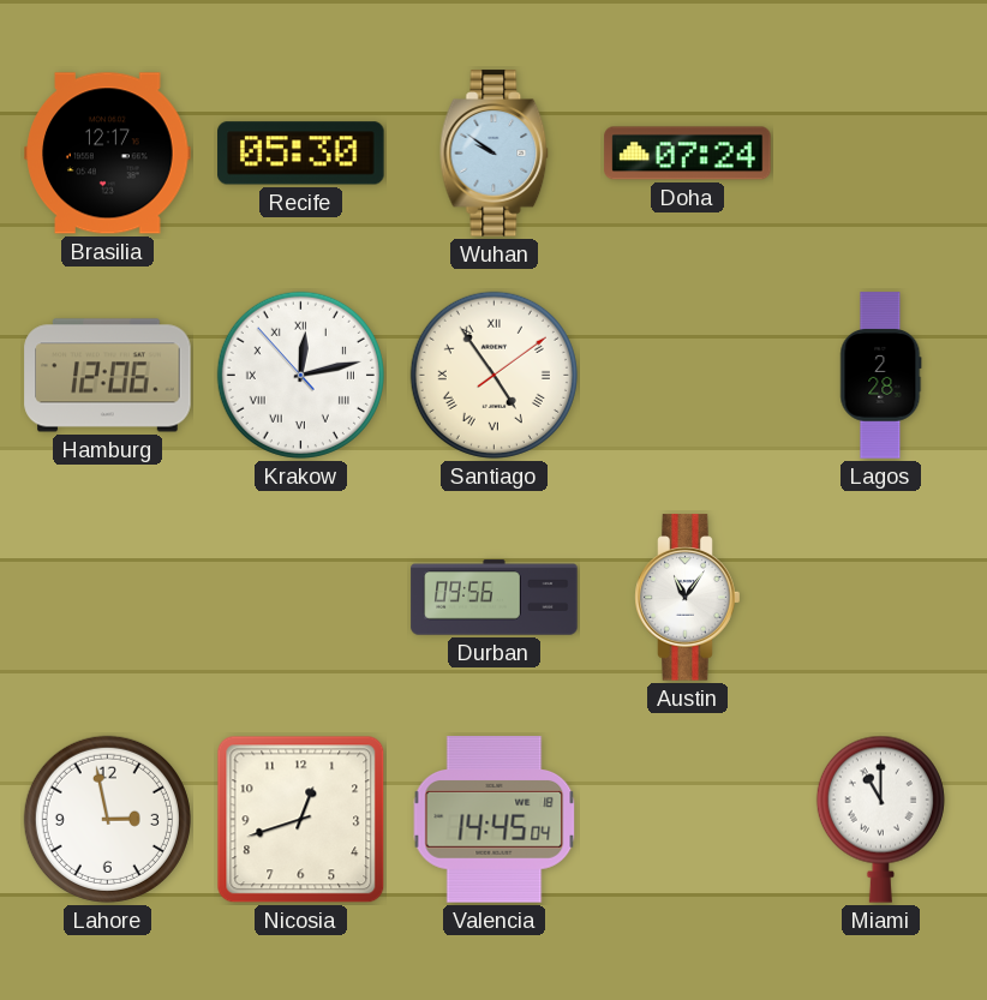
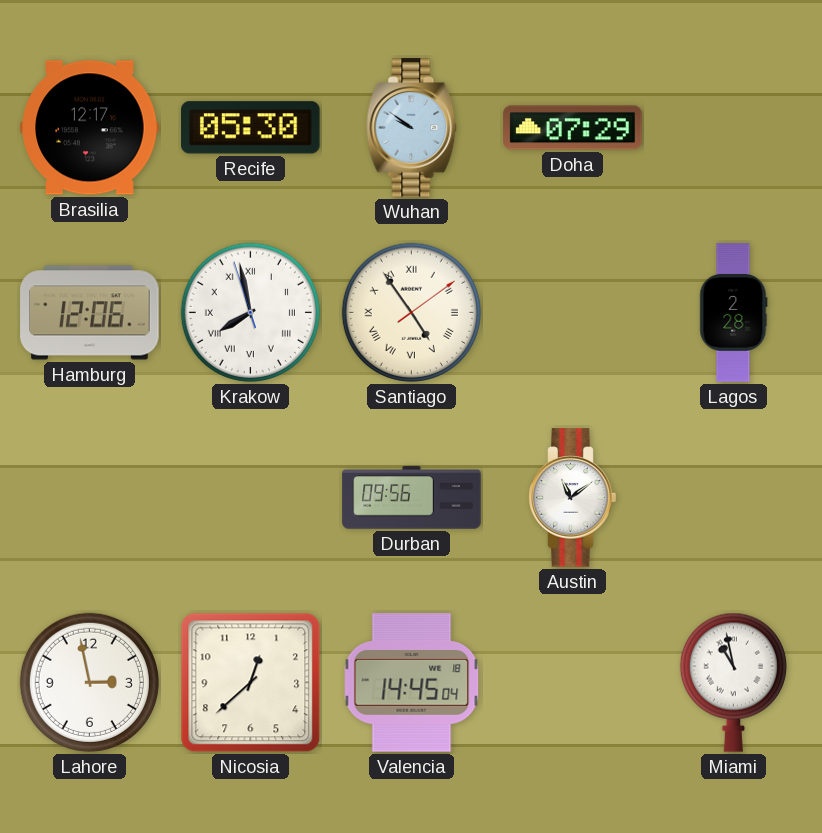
Doha: 07:24 -> 07:29
Krakow: 12:12 -> 7:57
Austin: 11:06 -> 11:09
Nicosia: 12:42 -> 12:38
Miami: 11:00 -> 10:58
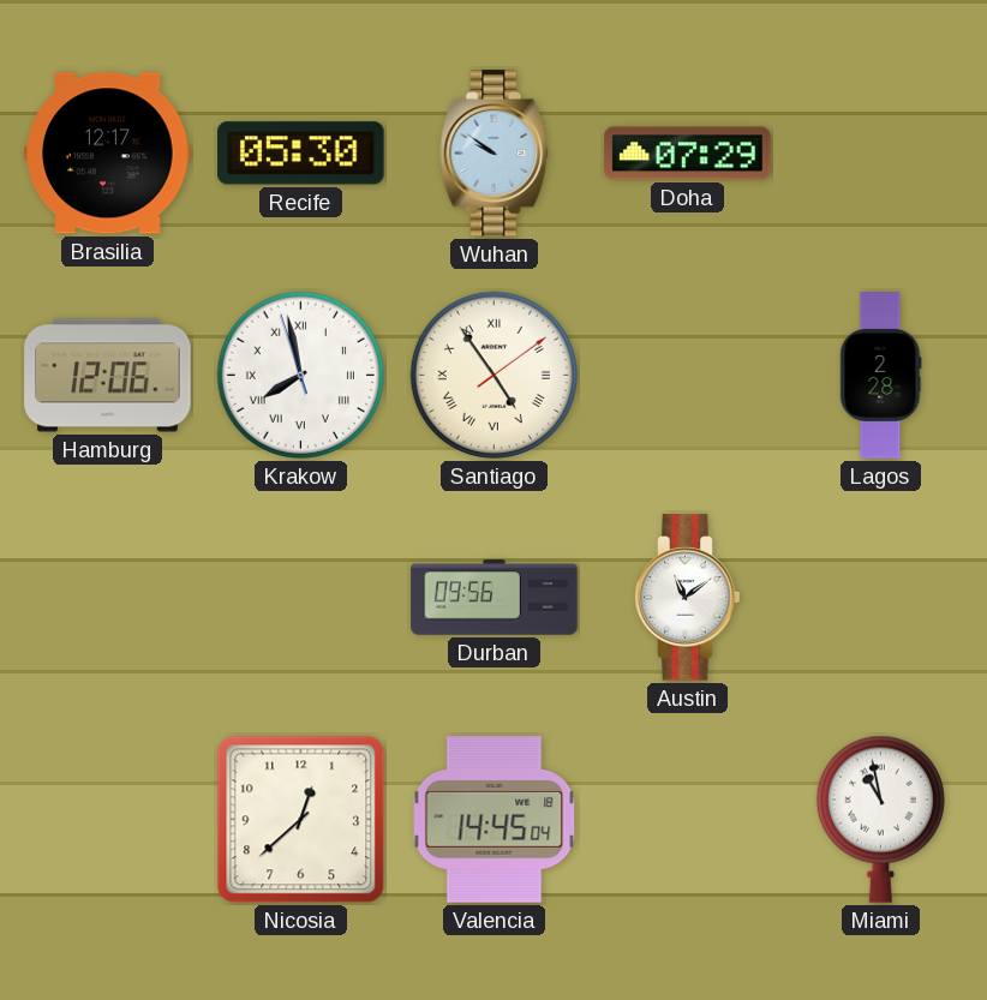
Lahore: 2:58 -> none
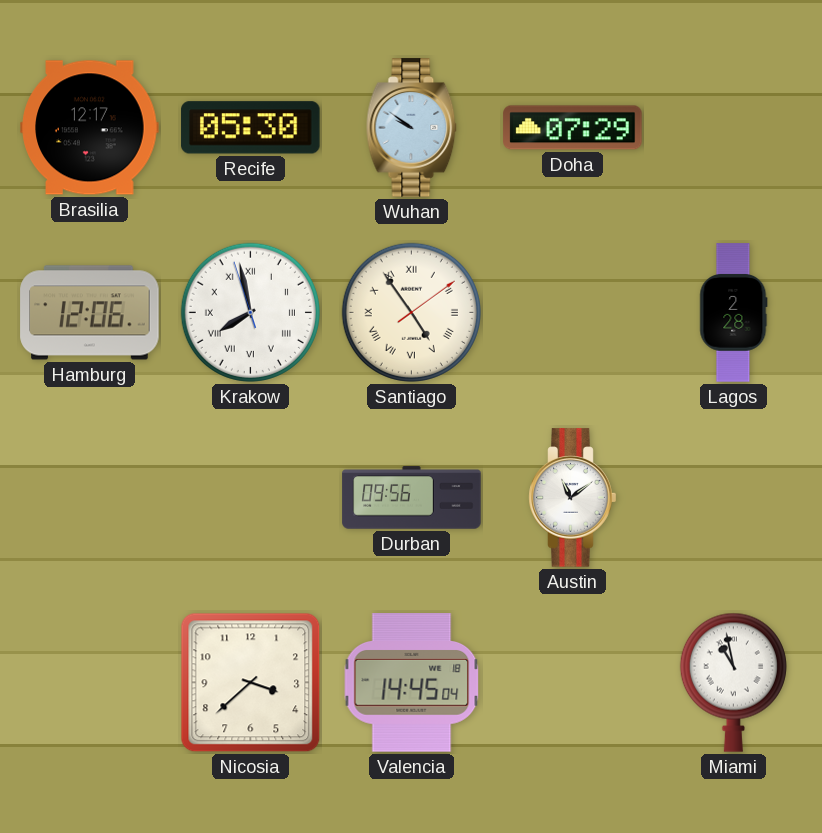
Nicosia: 12:38 -> 3:38
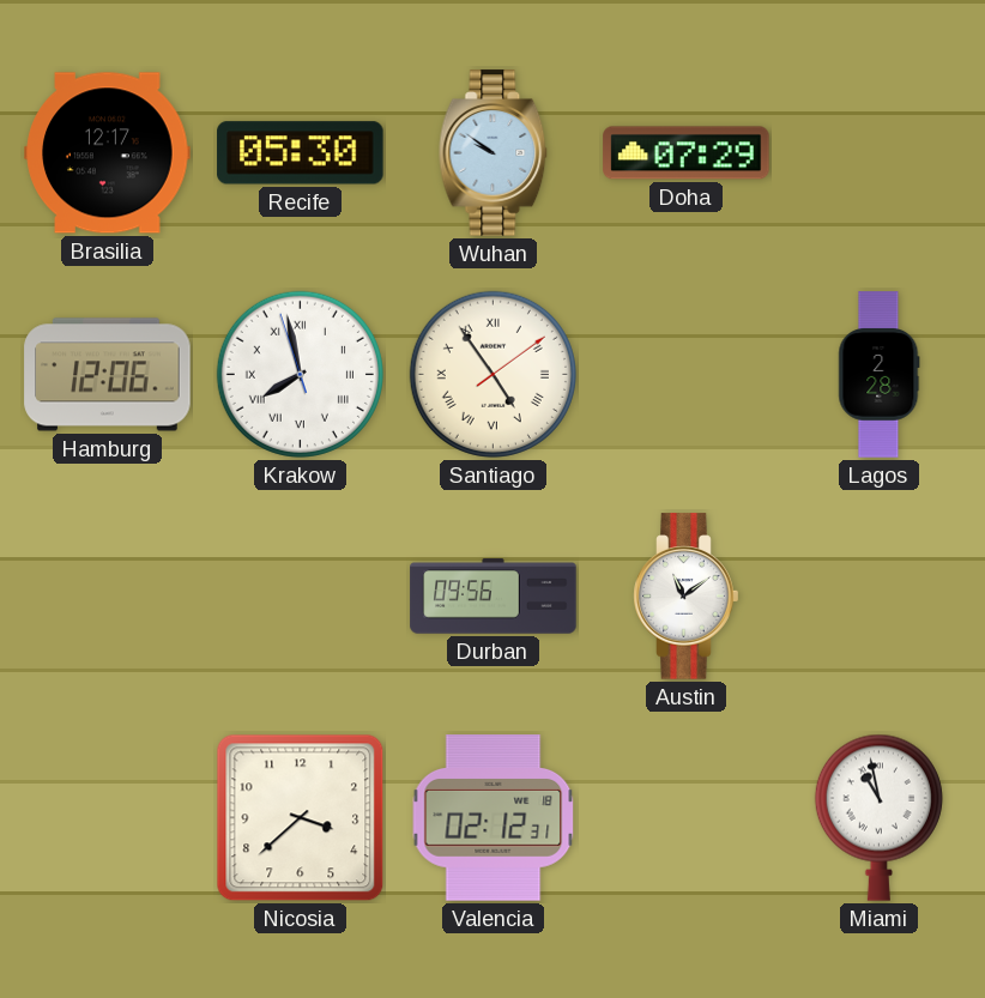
Valencia: 14:45 -> 02:12
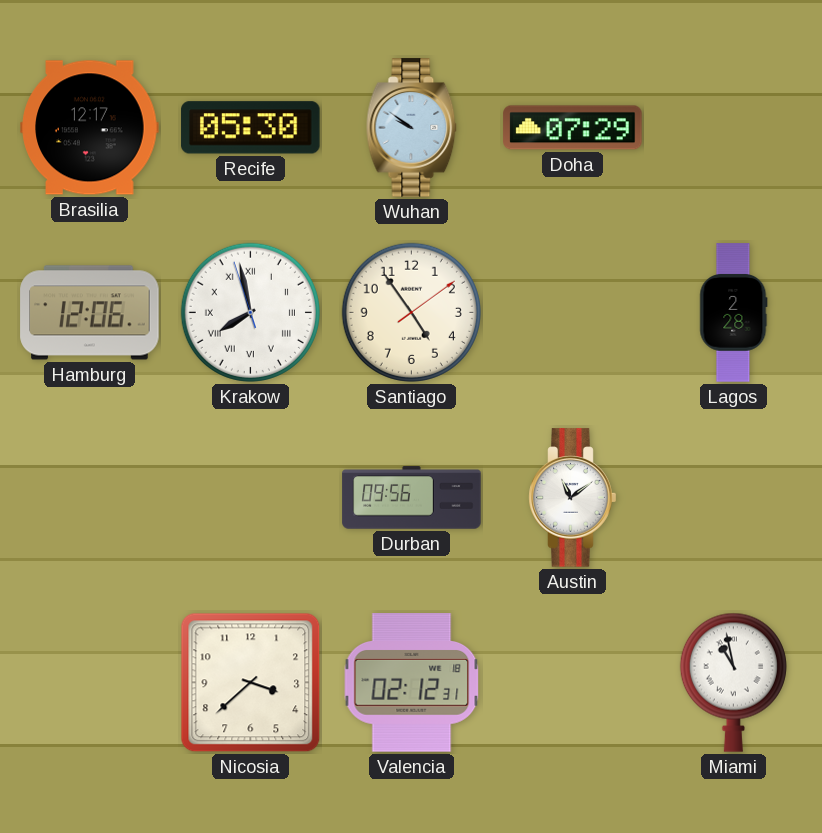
Santiago numerals: Roman -> Arabic
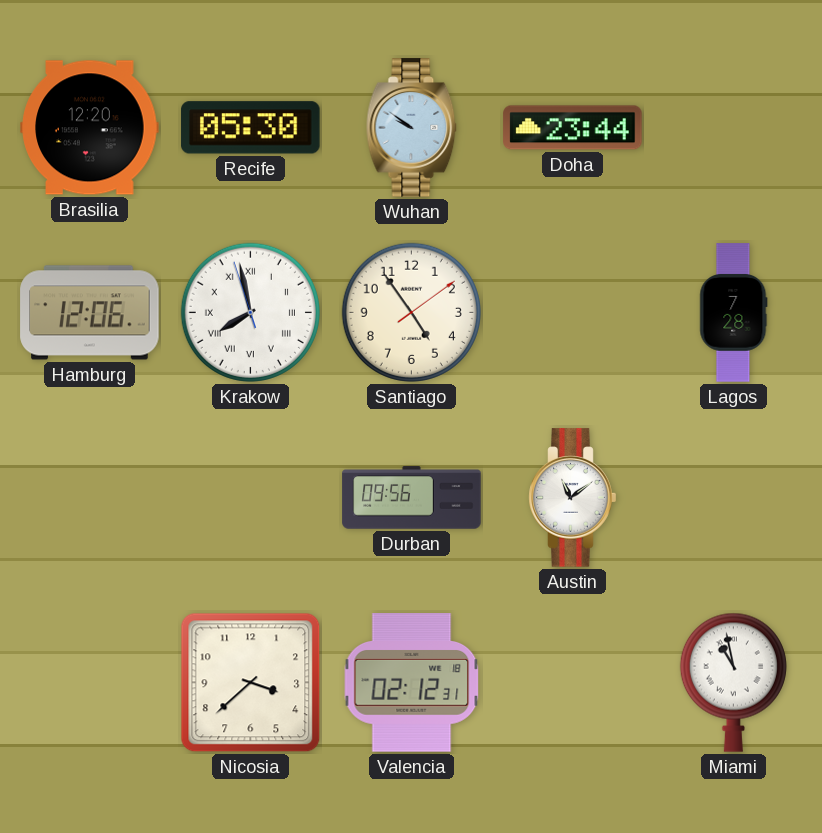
Brasilia: 12:17 -> 12:20
Doha: 07:29 -> 23:44
Lagos: 2:28 -> 7:28
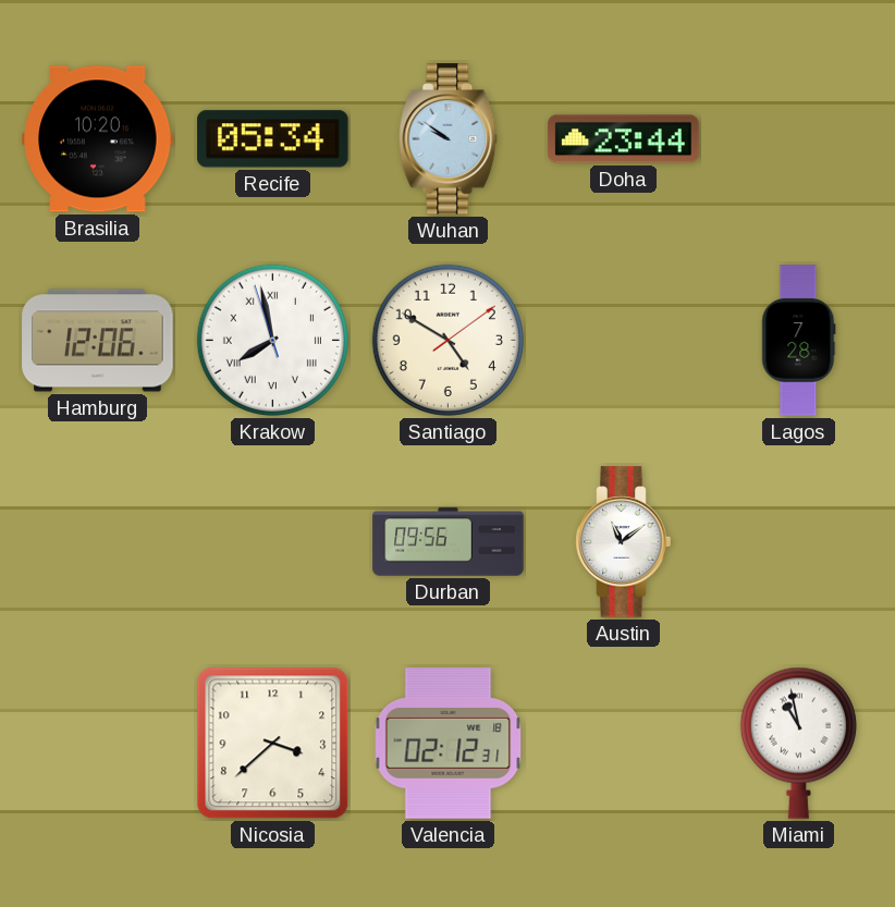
Brasilia: 12:20 -> 10:20
Recife: 05:30 -> 05:34
Santiago: 4:54 -> 4:50
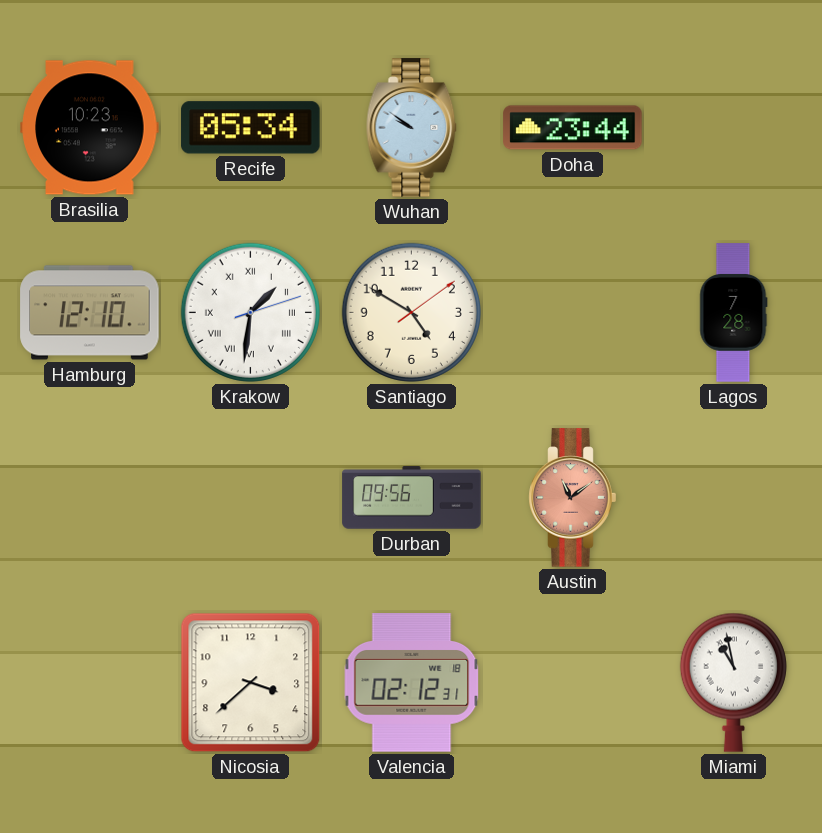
Brasilia: 10:20 -> 10:23
Hamburg: 12:06 -> 12:10
Krakow: 7:57 -> 1:31
Austin dial: white -> salmon
